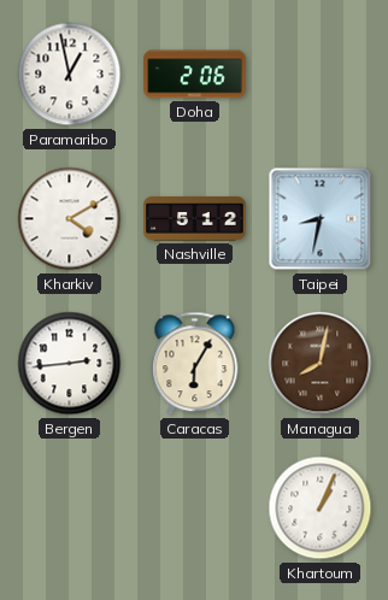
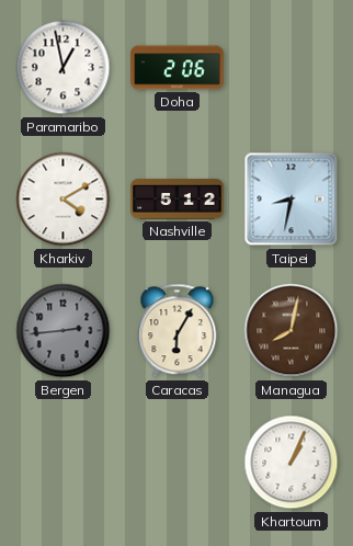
Bergen dial: white -> grey
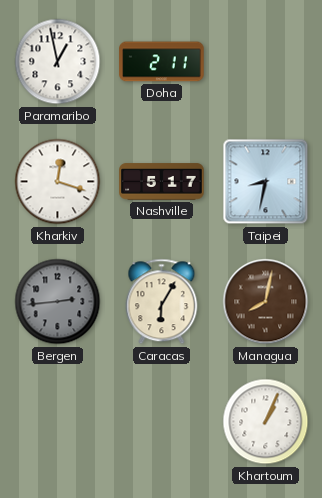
Doha: 2:06 -> 2:11
Kharkiv: 4:10 -> 12:18
Nashville: 5:12 -> 5:17
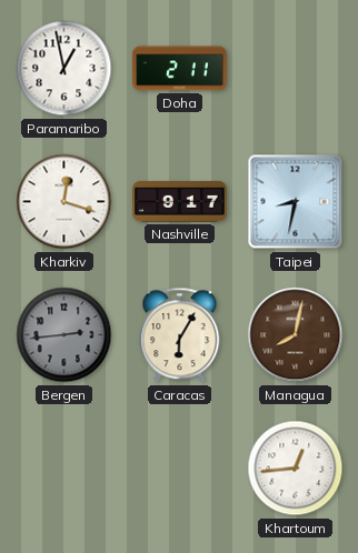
Nashville: 5:17 -> 9:17
Khartoum: 1:04 -> 12:44
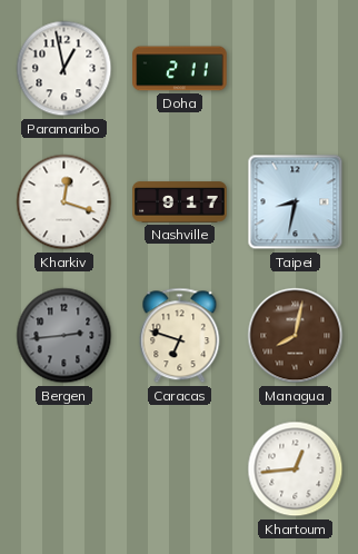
Caracas: 6:05 -> 6:48
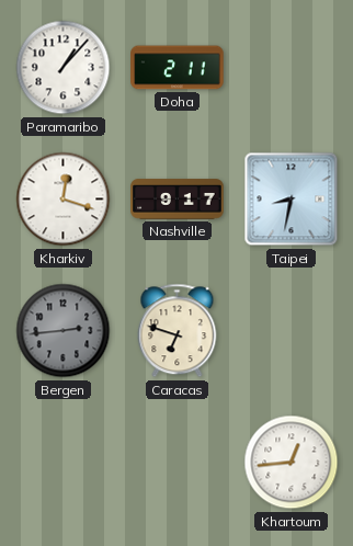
Paramaribo: 12:58 -> 1:07
Managua: 8:02 -> none
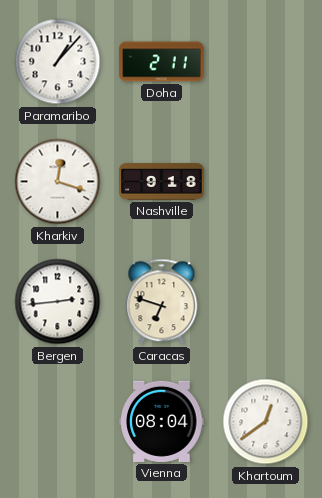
Nashville: 9:17 -> 9:18
Taipei: 8:32 -> none
Bergen dial: grey -> white
Vienna: none -> 08:04
Khartoum: 12:44 -> 12:39
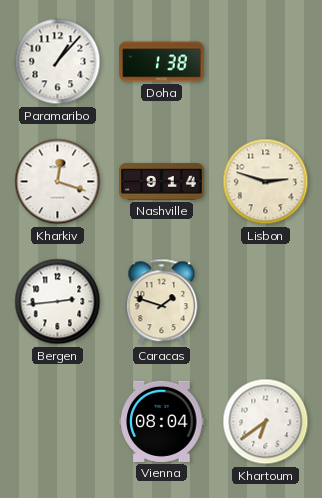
Doha: 2:11 -> 1:38
Nashville: 9:18 -> 9:14
Lisbon: none -> 2:48
Caracas: 6:48 -> 1:48
Khartoum: 12:39 -> 6:39
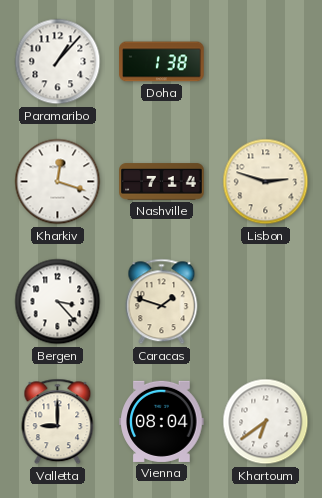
Nashville: 9:14 -> 7:14
Bergen: 2:44 -> 3:23
Valletta: none -> 9:00
